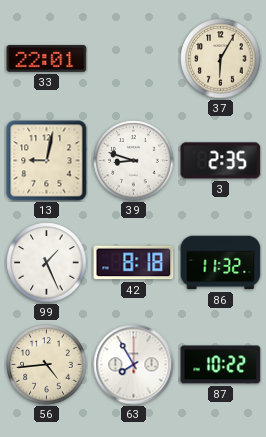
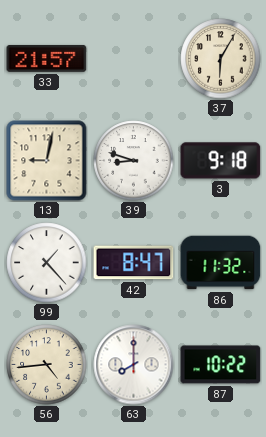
33: 22:01 -> 21:57
3: 2:35 -> 9:18
99: 1:26 -> 1:23
42: 8:18 -> 8:47
63: 7:55 -> 8:00
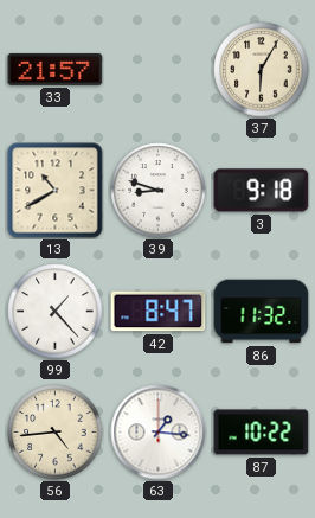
13: 9:02 -> 10:40
63: 8:00 -> 1:16
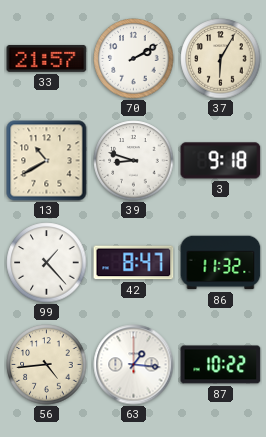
70: none -> 2:10
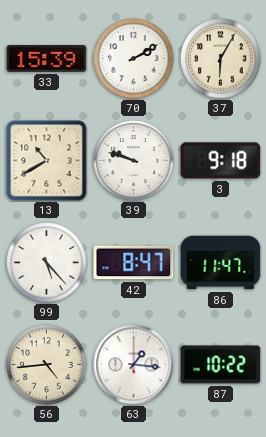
33: 21:57 -> 15:39
39: 8:48 -> 9:48
99: 1:23 -> 5:23
86: 11:32 -> 11:47
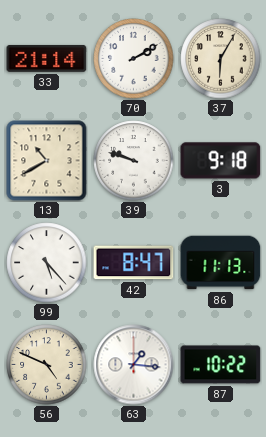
33: 15:39 -> 21:14
86: 11:47 -> 11:13
56: 4:44 -> 4:49
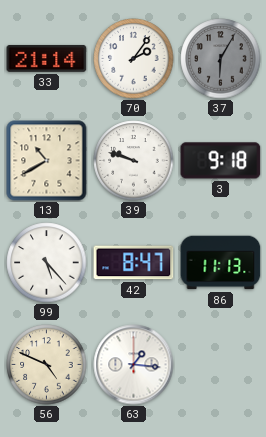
70: 2:10 -> 2:06
37 dial: cream -> grey
87: 10:22 -> none
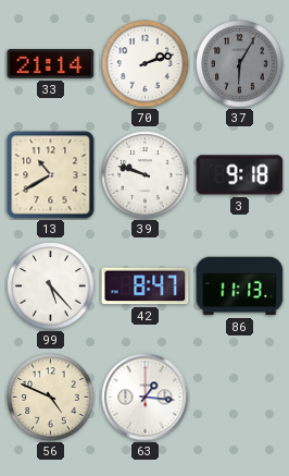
70: 2:06 -> 2:12
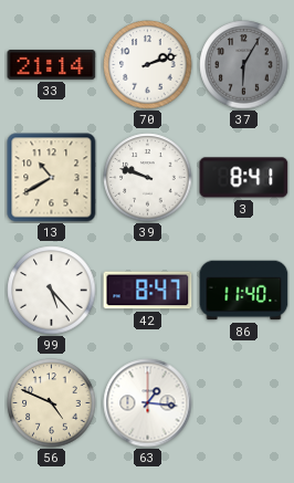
3: 9:18 -> 8:41
86: 11:13 -> 11:40
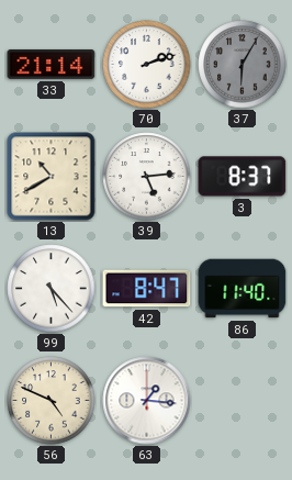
39: 9:48 -> 5:14
3: 8:41 -> 8:37
